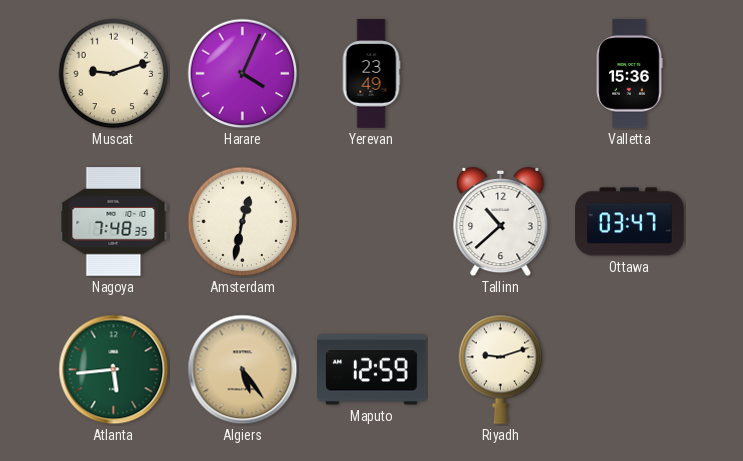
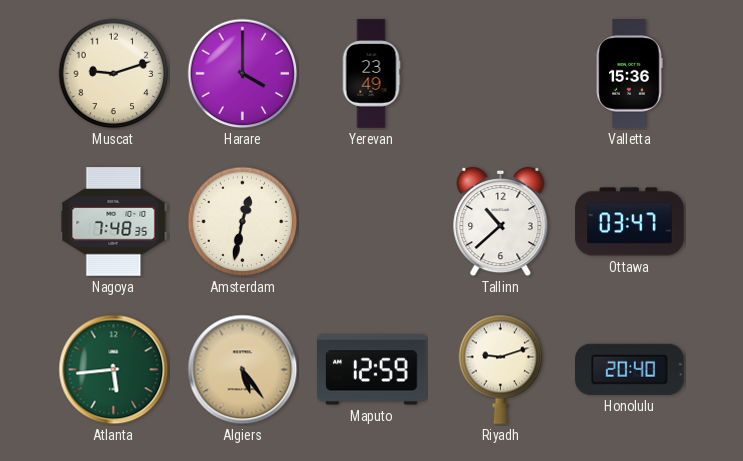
Harare: 4:04 -> 4:00
Honolulu: none -> 20:40
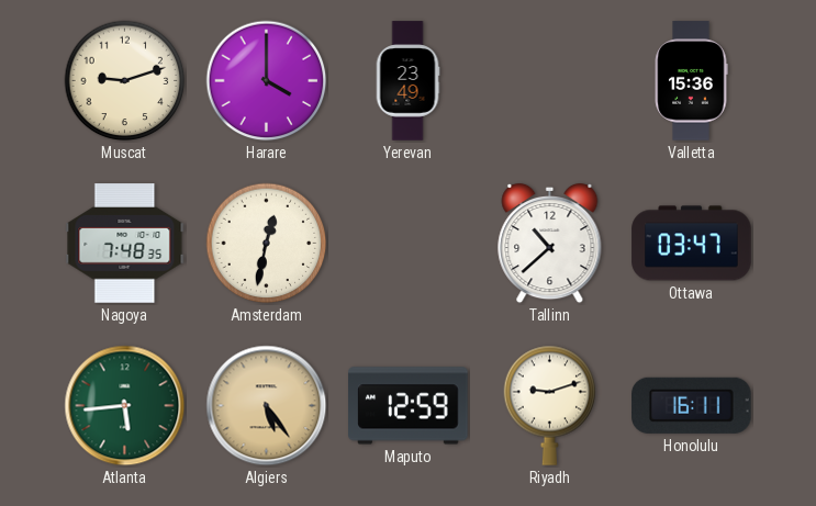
Honolulu: 20:40 -> 16:11
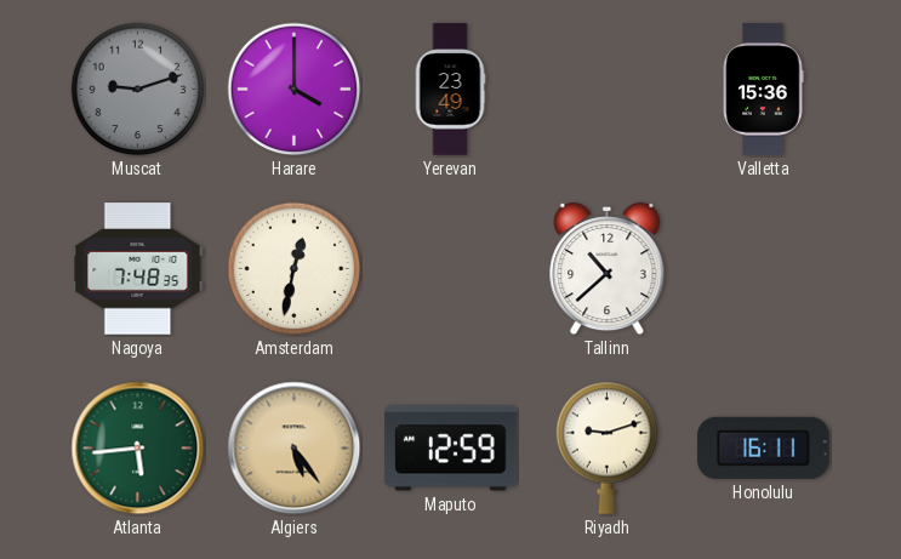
Muscat dial: cream -> grey
Ottawa: 03:47 -> none
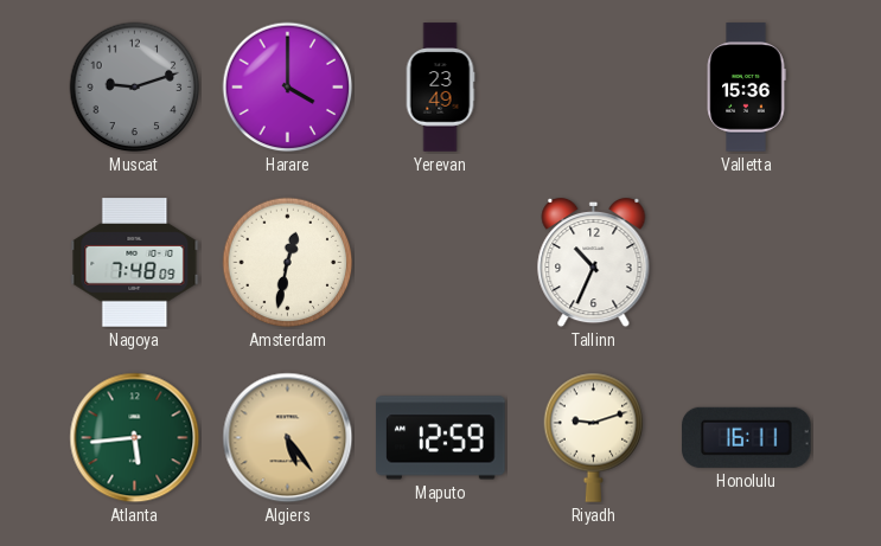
Nagoya: 7:48:35 -> 7:48:09
Tallinn: 10:38 -> 10:34
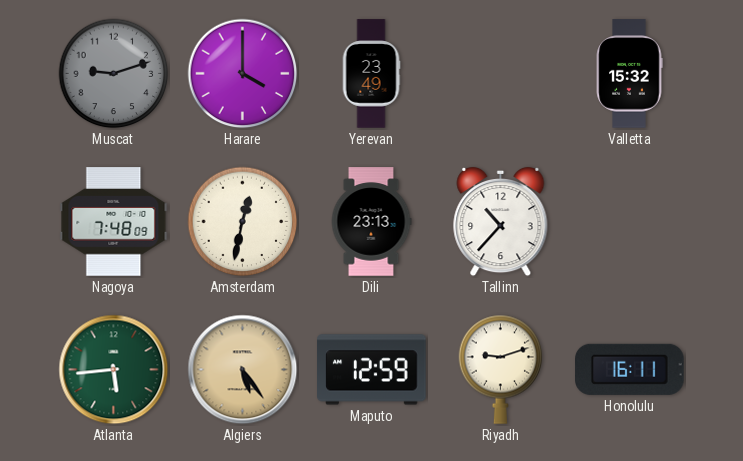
Valletta: 15:36 -> 15:32
Dili: none -> 23:13
Tallinn: 10:34 -> 10:37
